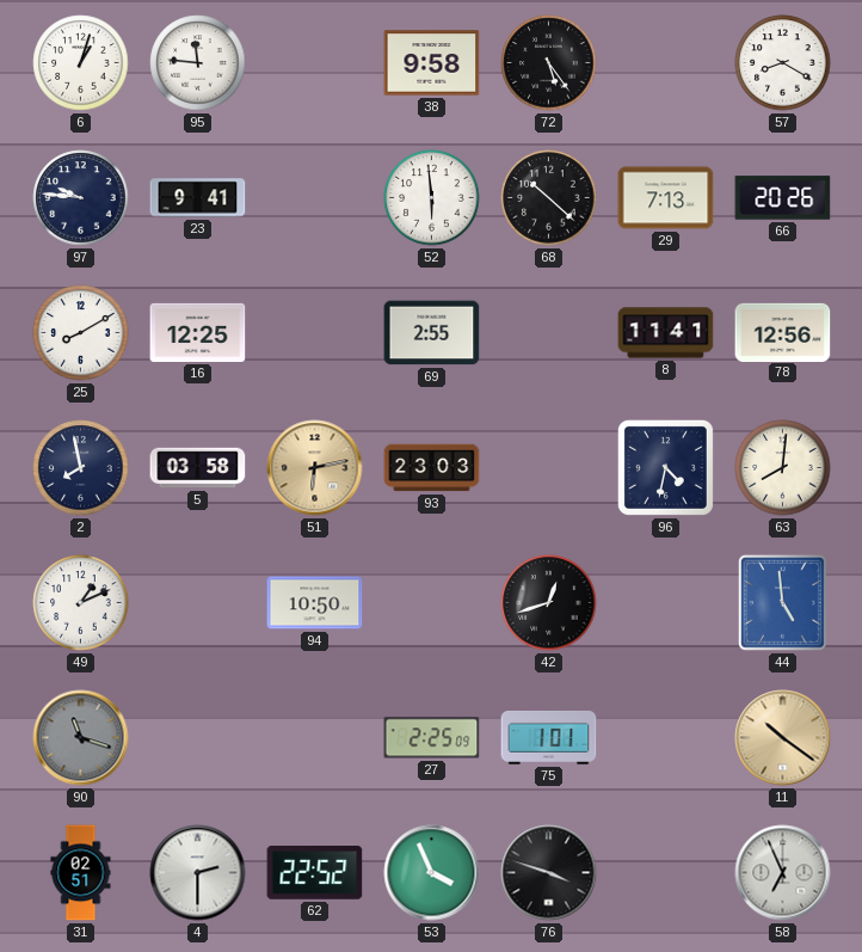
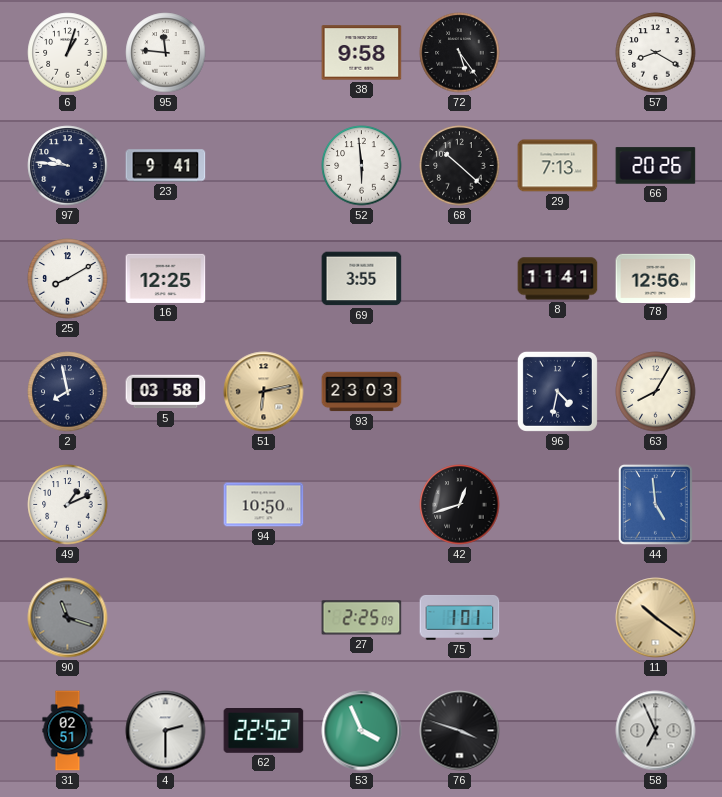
69: 2:55 -> 3:55
63: 8:01 -> 8:05
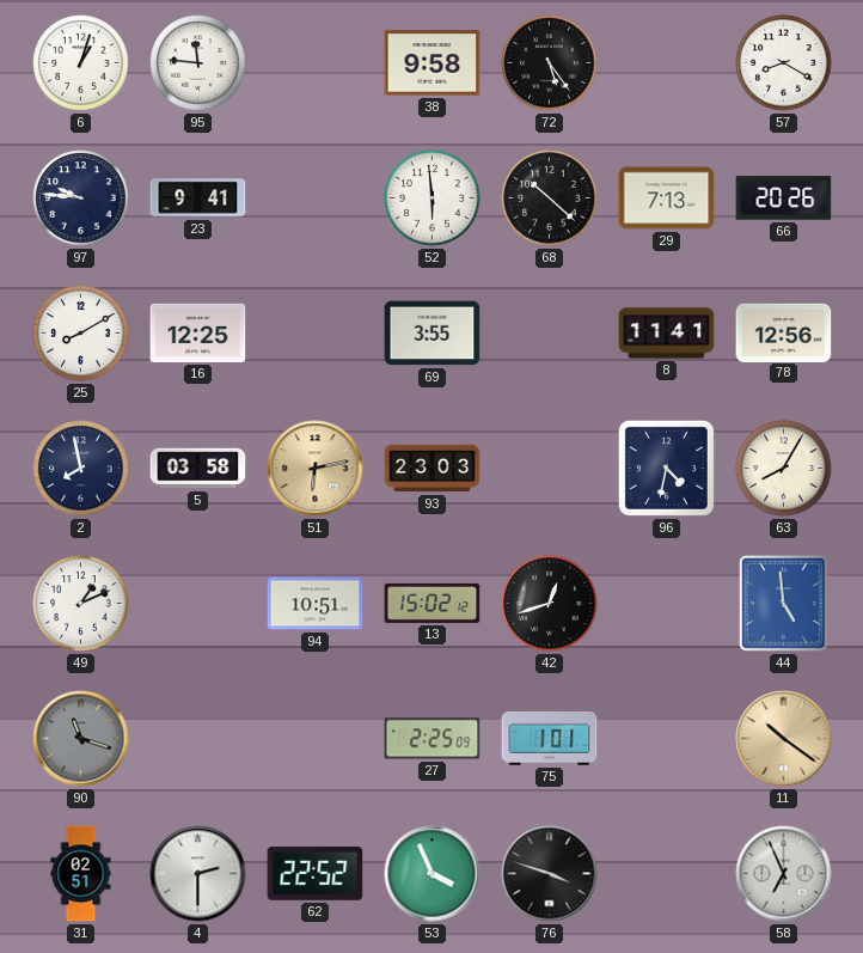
94: 10:50 -> 10:51
13: none -> 15:02
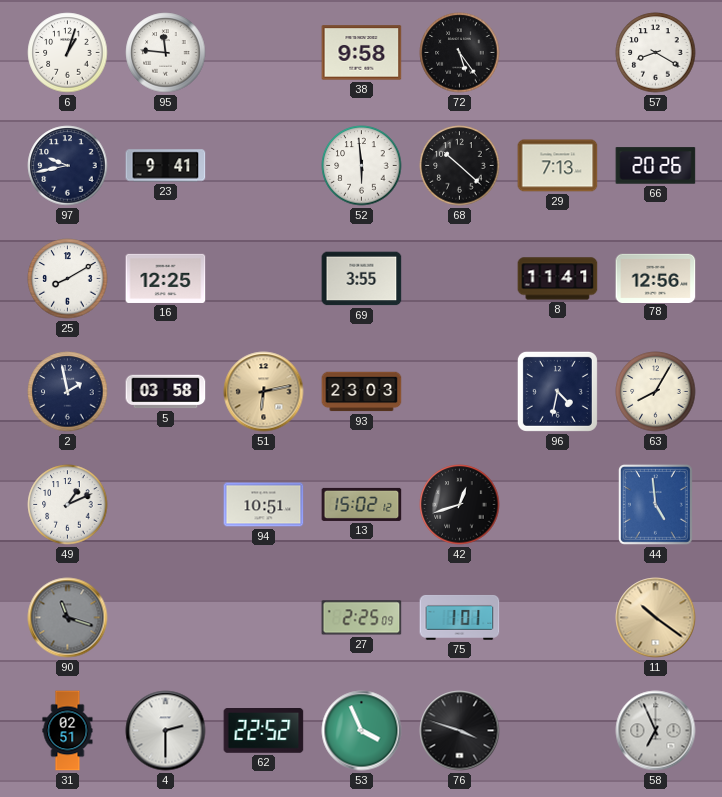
97: 9:46 -> 9:43
2: 7:58 -> 1:58
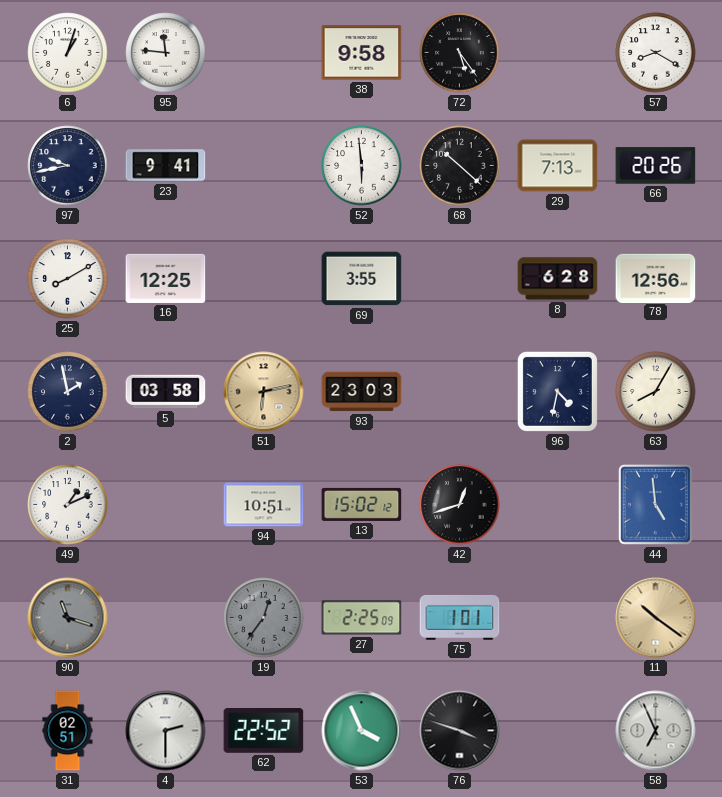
8: 11:41 -> 6:28
19: none -> 12:36
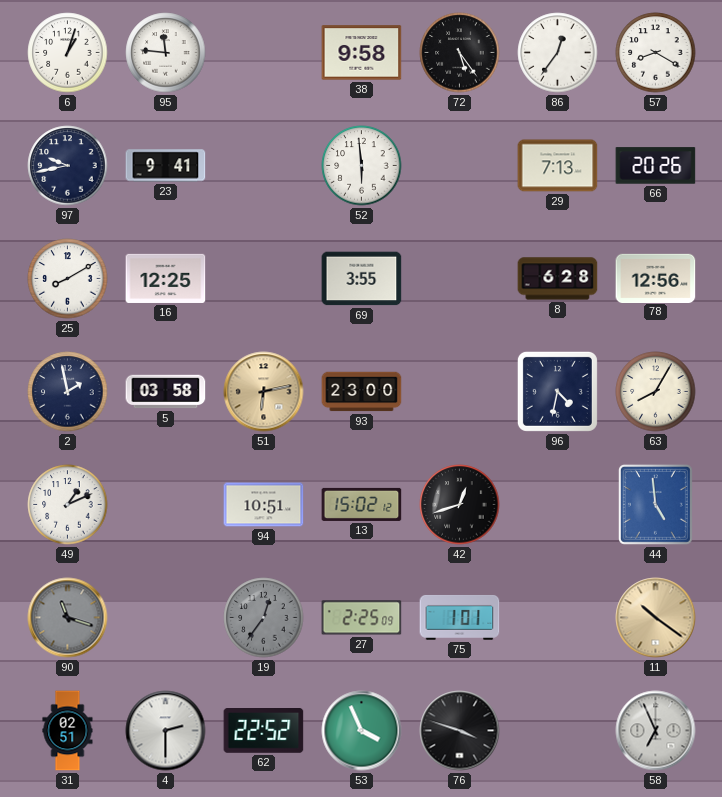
86: none -> 12:36
68: 10:22 -> none
93: 23:03 -> 23:00
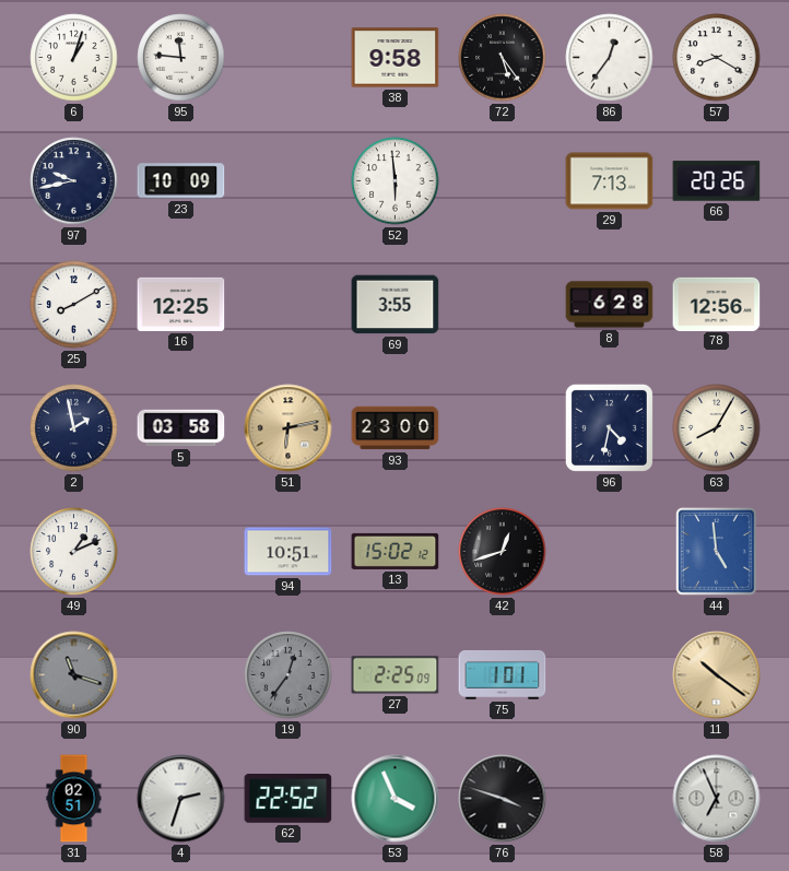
23: 9:41 -> 10:09
4: 2:30 -> 2:33
